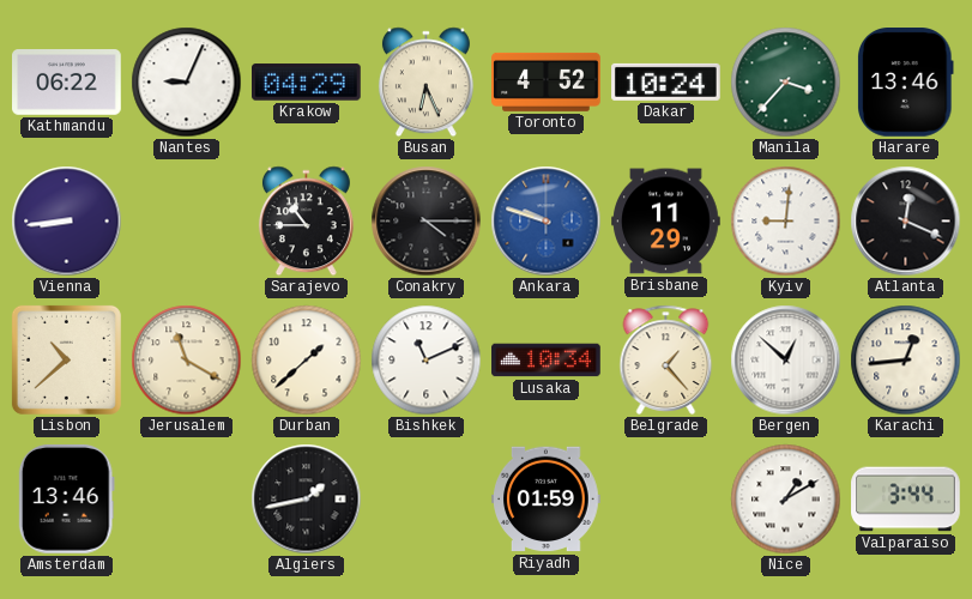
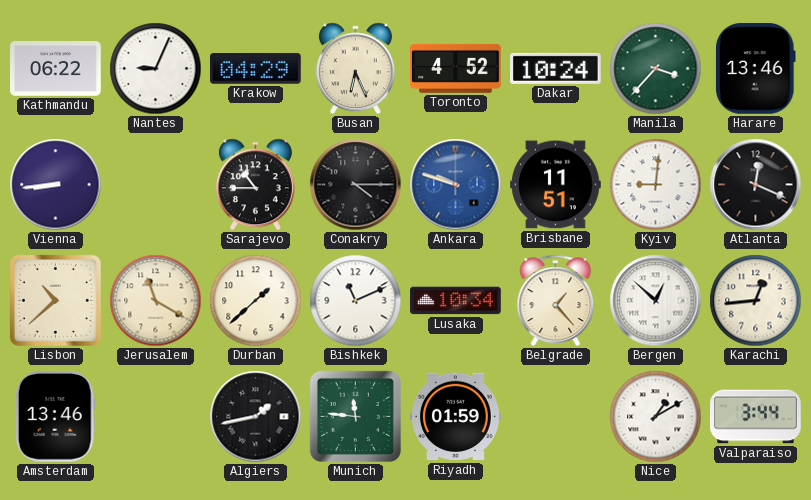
Brisbane: 11:29 -> 11:51
Munich: none -> 11:46
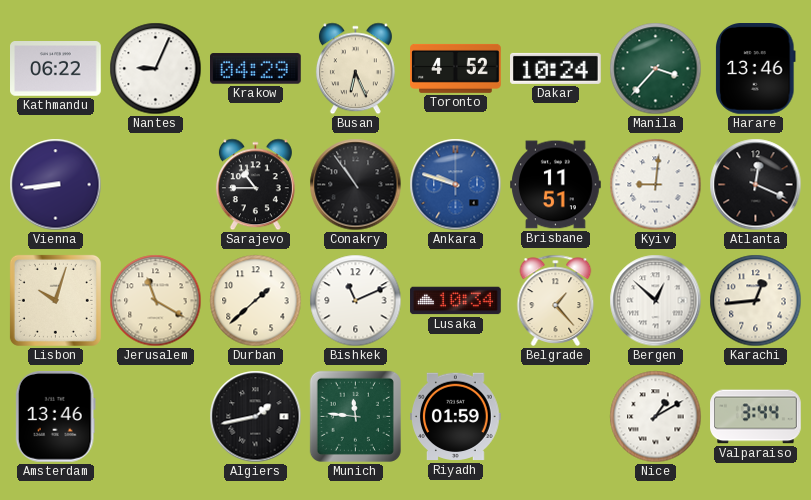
Conakry: 4:15 -> 10:54
Lisbon: 10:38 -> 10:03
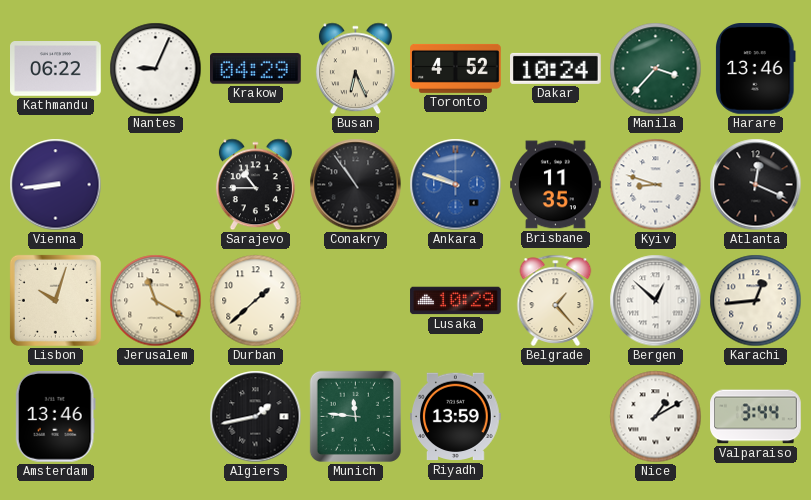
Brisbane: 11:51 -> 11:35
Kyiv: 9:01 -> 8:48
Bishkek: 11:11 -> none
Lusaka: 10:34 -> 10:29
Riyadh: 01:59 -> 13:59
